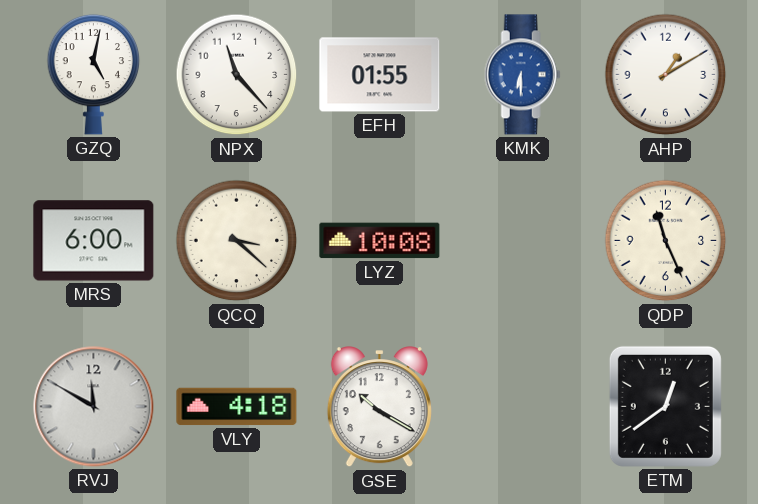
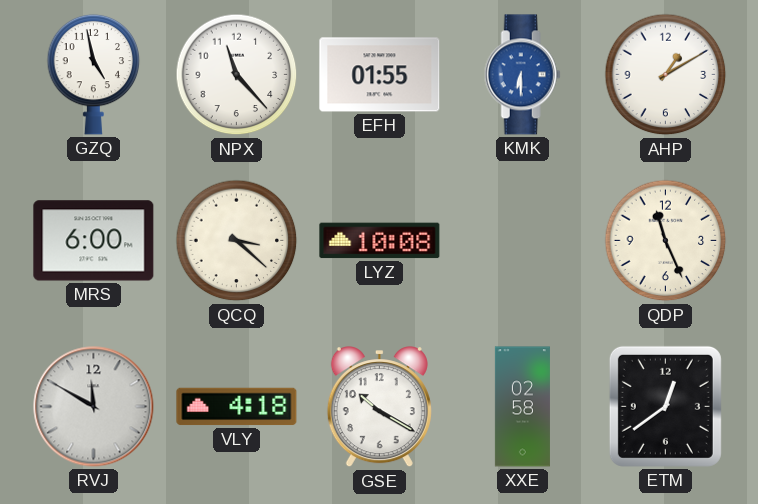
GZQ: 5:02 -> 4:58
XXE: none -> 02:58
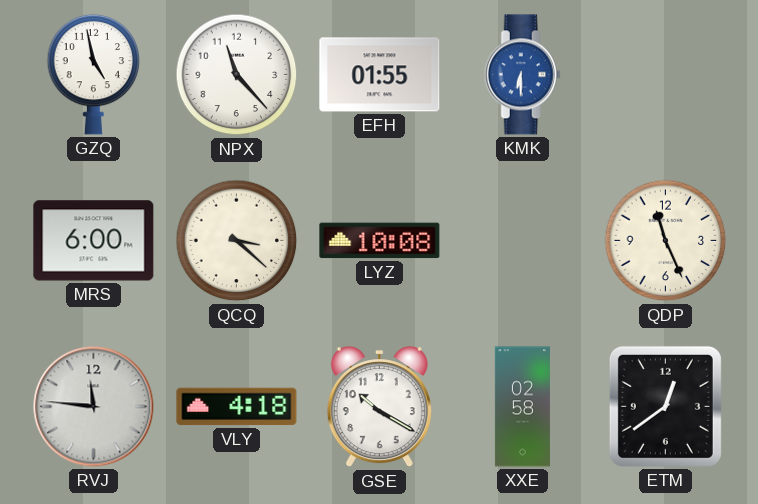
AHP: 1:10 -> none
RVJ: 11:50 -> 11:46
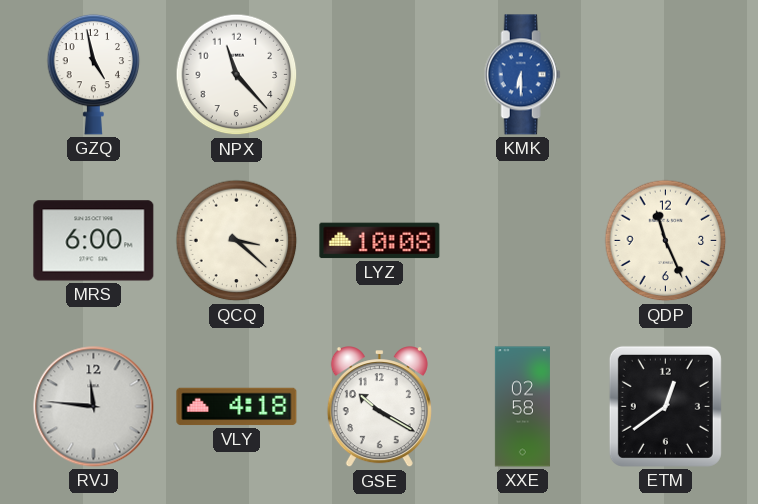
EFH: 01:55 -> none
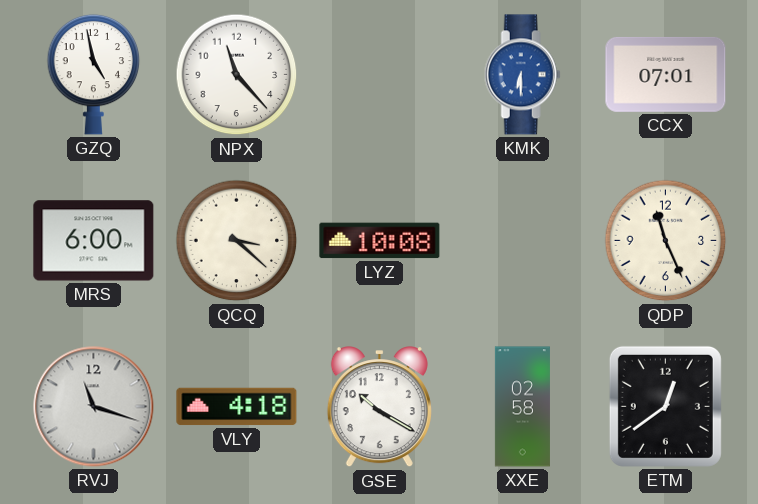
CCX: none -> 07:01
RVJ: 11:46 -> 11:18
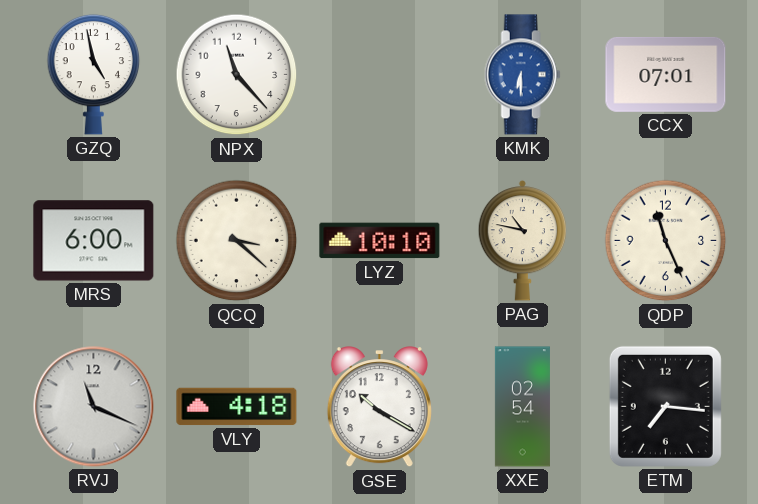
LYZ: 10:08 -> 10:10
PAG: none -> 10:47
RVJ: 11:18 -> 11:19
XXE: 02:58 -> 02:54
ETM: 12:39 -> 7:16
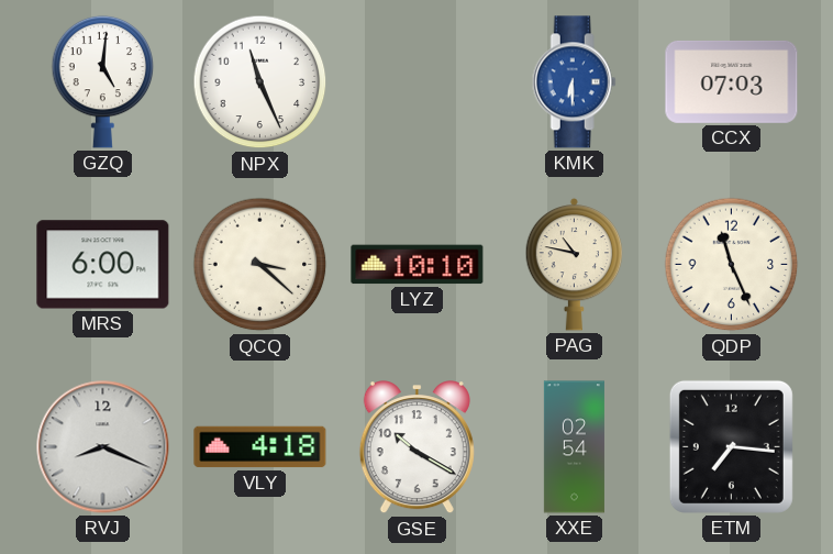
GZQ: 4:58 -> 5:01
NPX: 11:23 -> 11:26
CCX: 07:01 -> 07:03
RVJ: 11:19 -> 8:19
